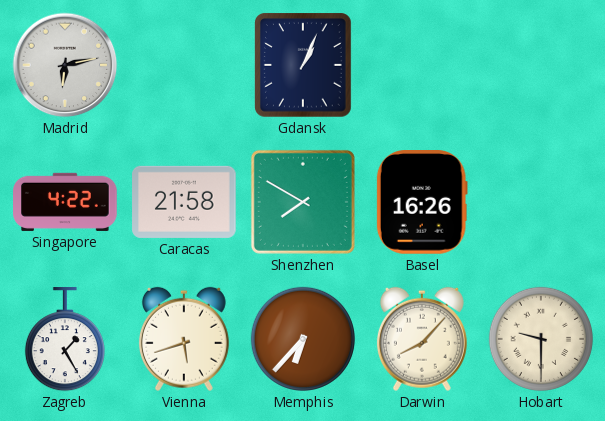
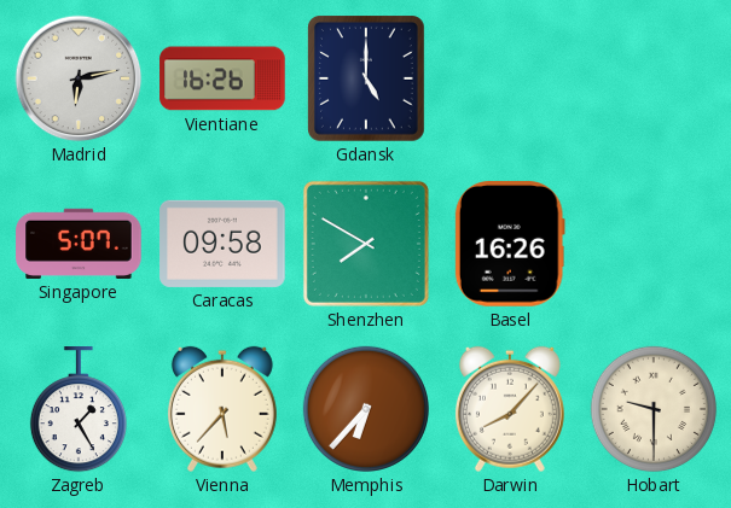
Vientiane: none -> 16:26
Gdansk: 1:04 -> 5:00
Singapore: 4:22 -> 5:07
Caracas: 21:58 -> 09:58
Vienna: 5:42 -> 5:37
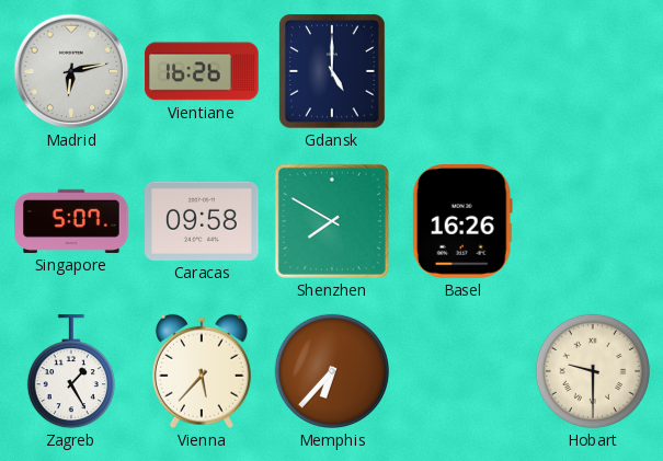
Darwin: 8:07 -> none
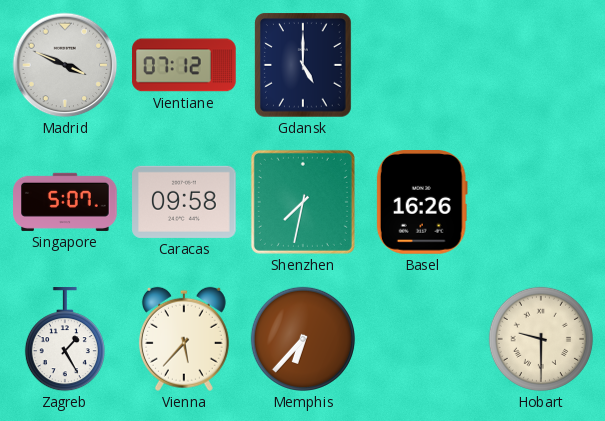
Madrid: 6:13 -> 3:49
Vientiane: 16:26 -> 07:12
Shenzhen: 7:50 -> 7:32
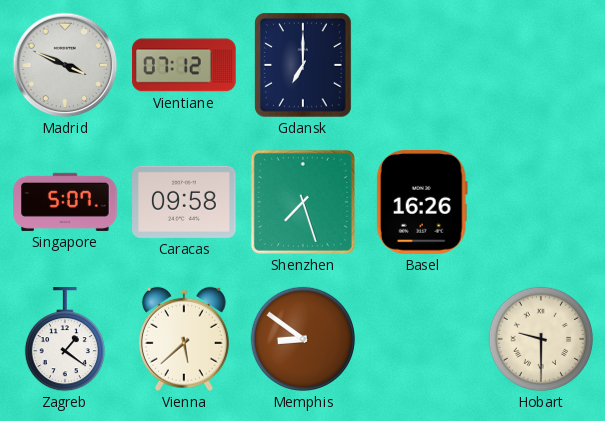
Gdansk: 5:00 -> 7:00
Shenzhen: 7:32 -> 7:27
Zagreb: 1:25 -> 1:21
Vienna: 5:37 -> 5:38
Memphis: 6:37 -> 8:51
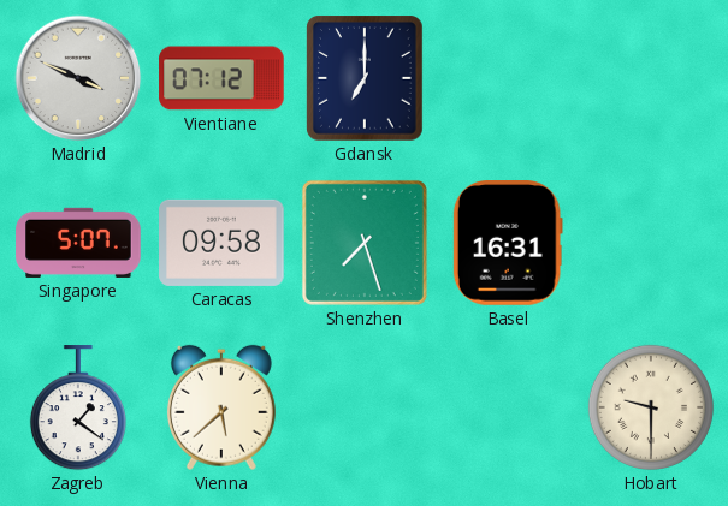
Basel: 16:26 -> 16:31
Memphis: 8:51 -> none
